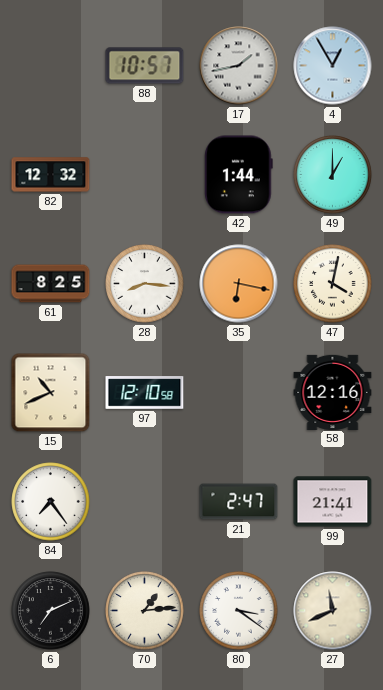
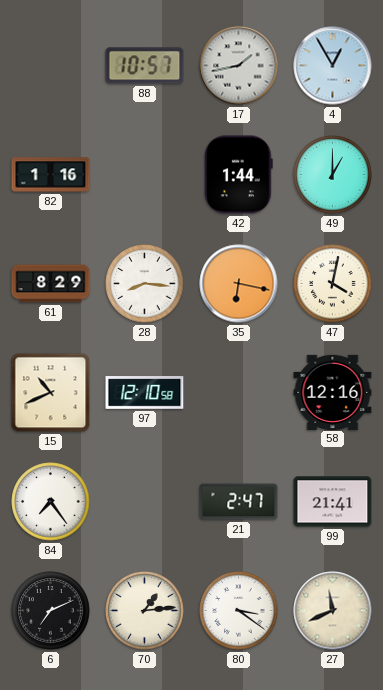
82: 12:32 -> 1:16
61: 8:25 -> 8:29
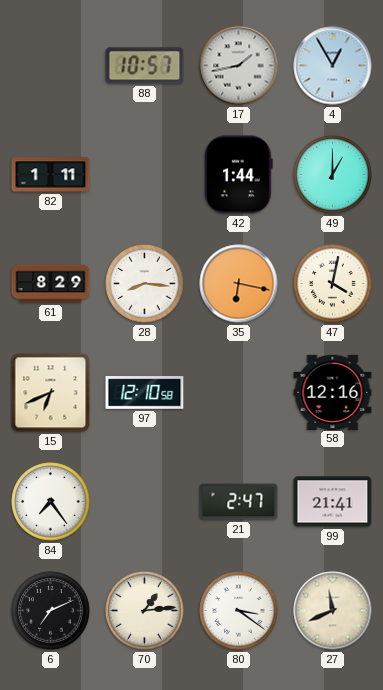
82: 1:16 -> 1:11
15: 10:41 -> 6:41
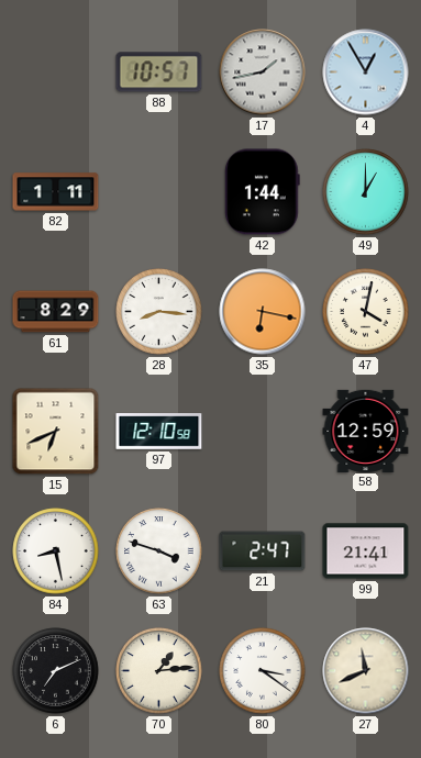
58: 12:16 -> 12:59
84: 7:24 -> 8:28
63: none -> 3:48
